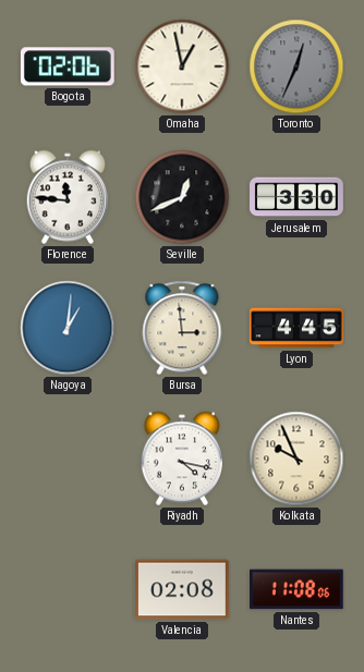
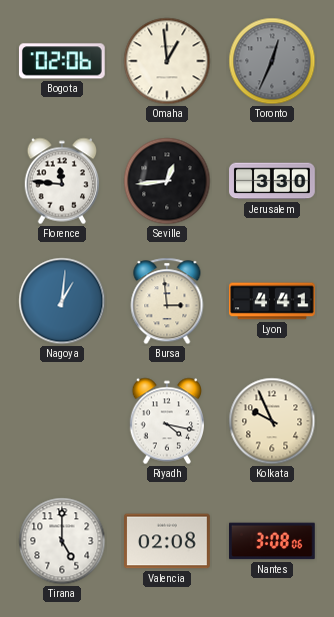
Omaha: 12:58 -> 12:59
Seville: 12:41 -> 12:44
Lyon: 4:45 -> 4:41
Tirana: none -> 5:00
Nantes: 11:08 -> 3:08
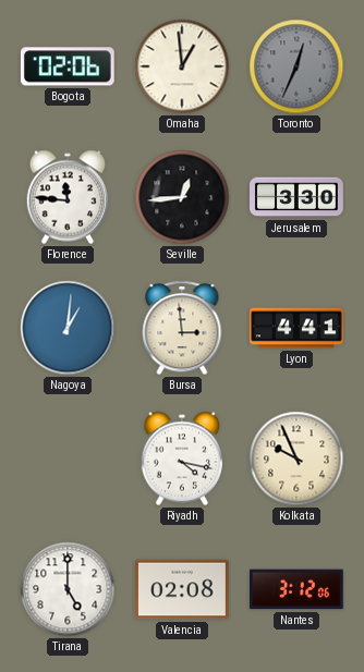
Nantes: 3:08 -> 3:12
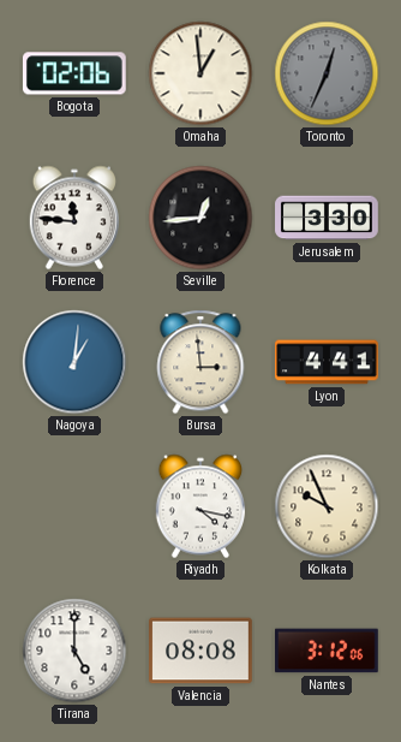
Valencia: 02:08 -> 08:08
